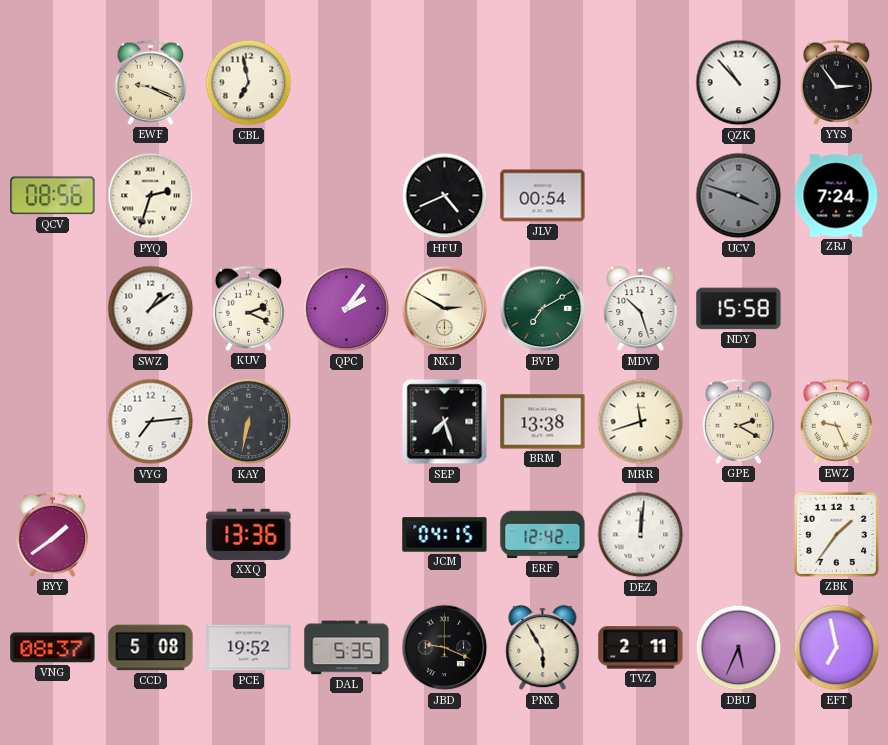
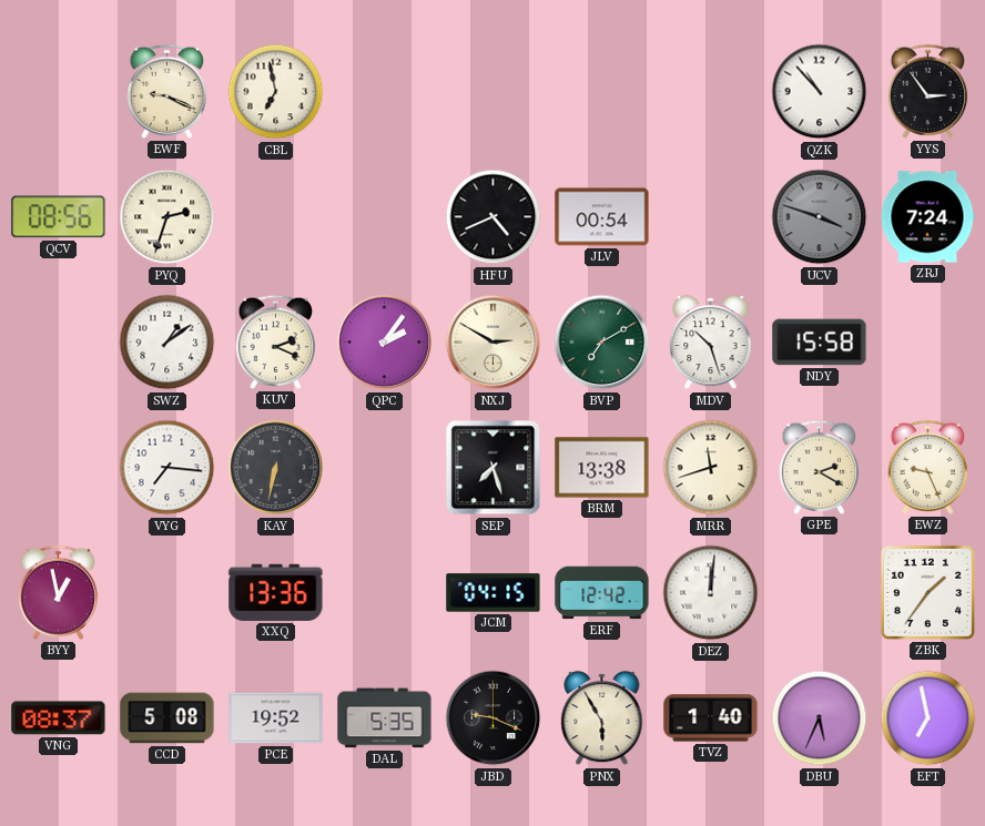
VYG: 7:14 -> 7:16
BYY: 1:39 -> 12:58
TVZ: 2:11 -> 1:40
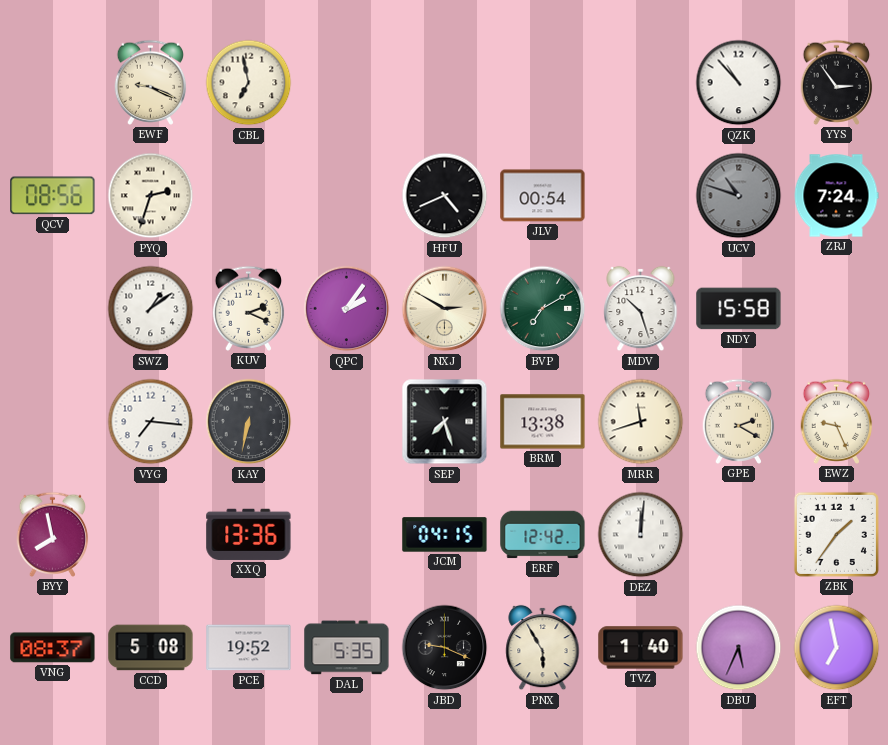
UCV: 3:48 -> 10:48
BYY: 12:58 -> 7:58
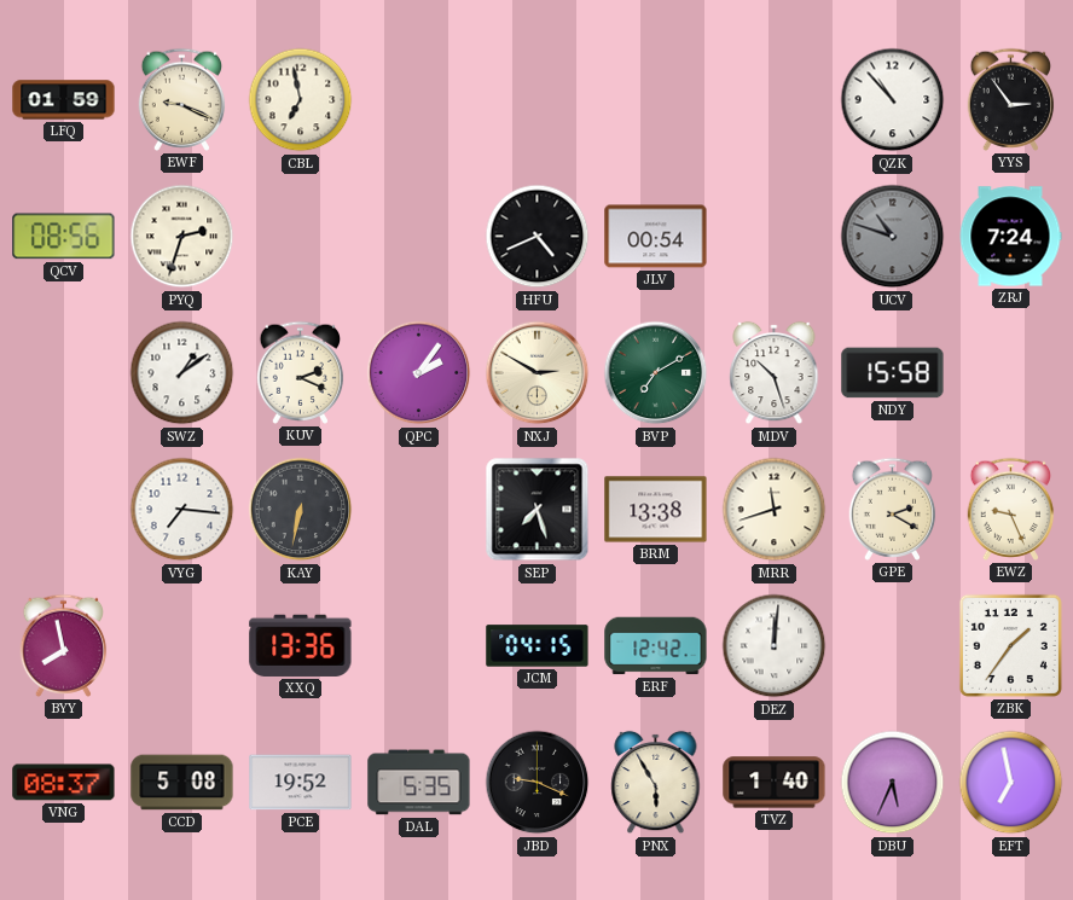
LFQ: none -> 01:59
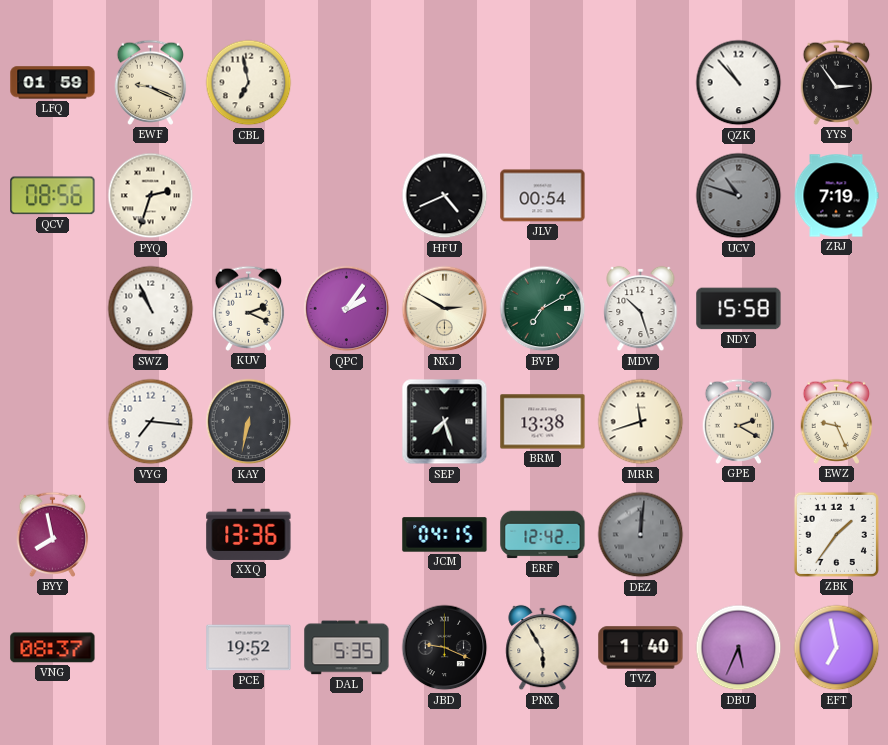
ZRJ: 7:24 -> 7:19
SWZ: 1:09 -> 10:56
DEZ dial: white -> grey
CCD: 5:08 -> none
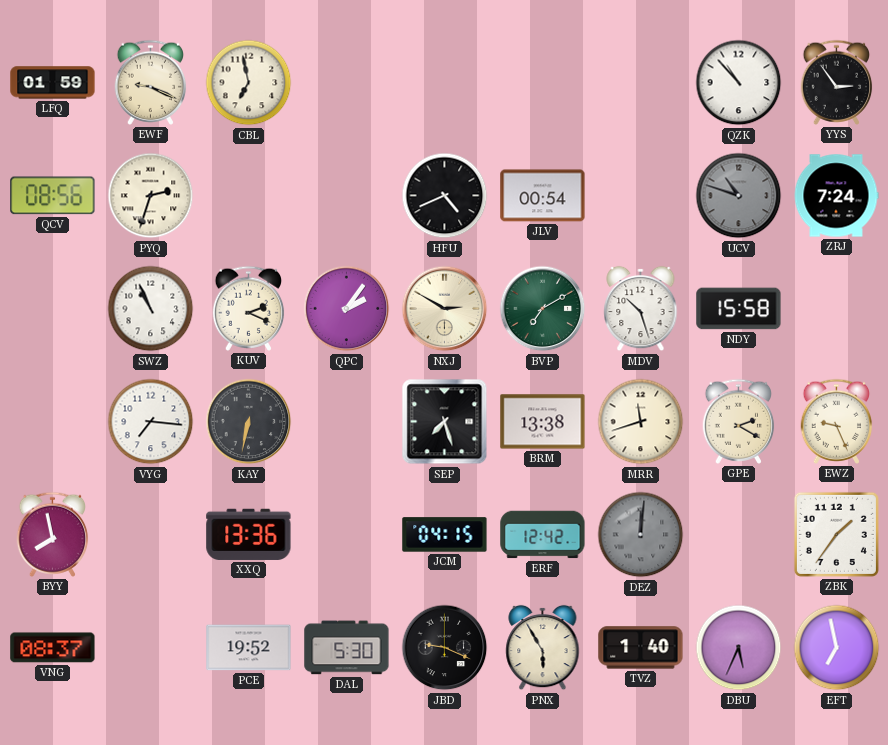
ZRJ: 7:19 -> 7:24
DAL: 5:35 -> 5:30
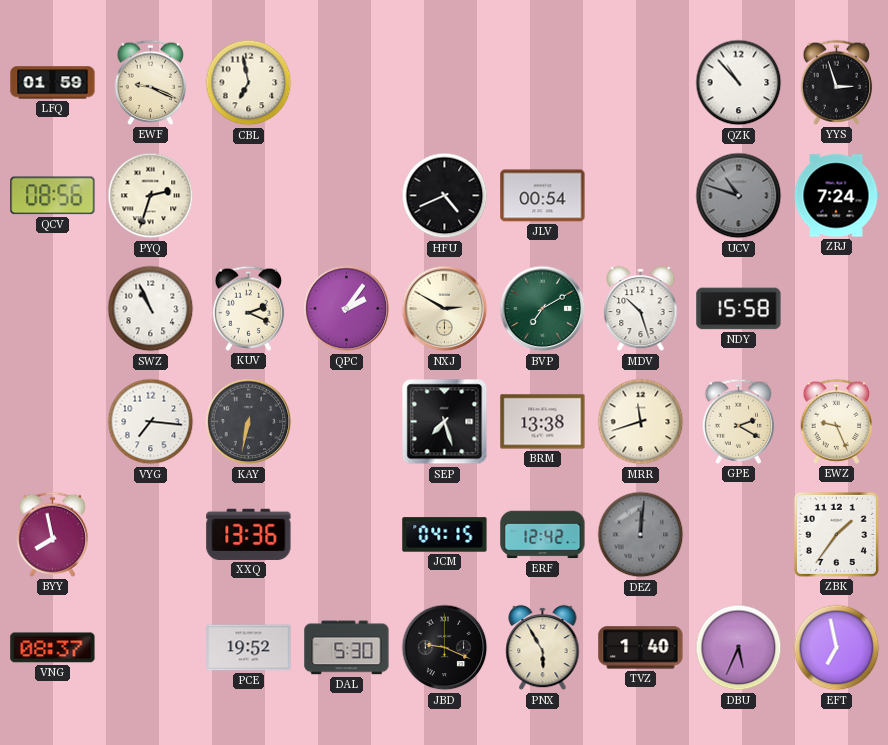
YYS: 2:54 -> 2:57
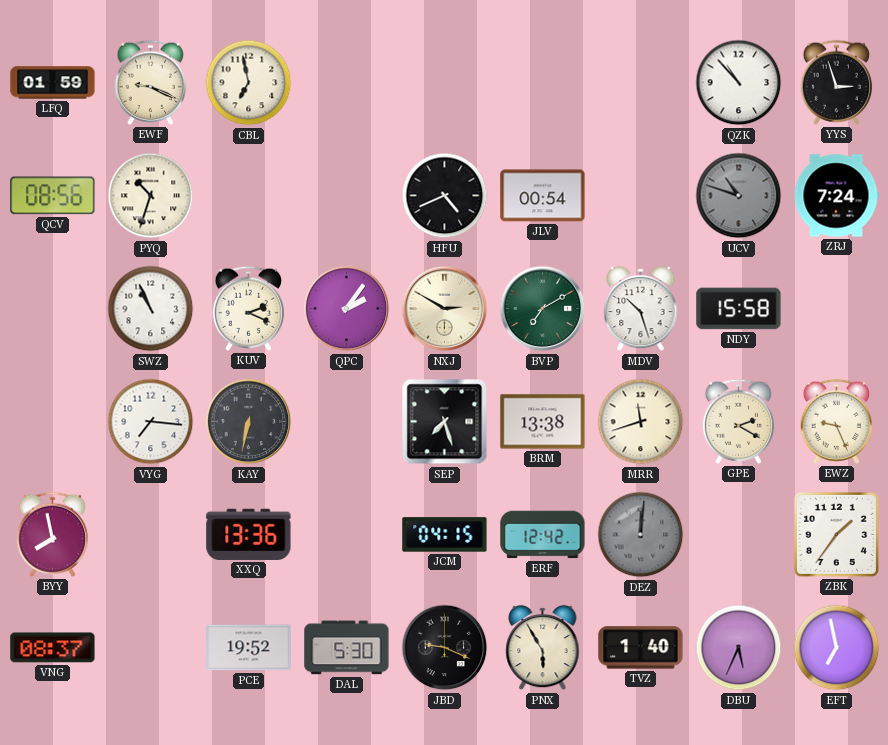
PYQ: 2:33 -> 10:33
